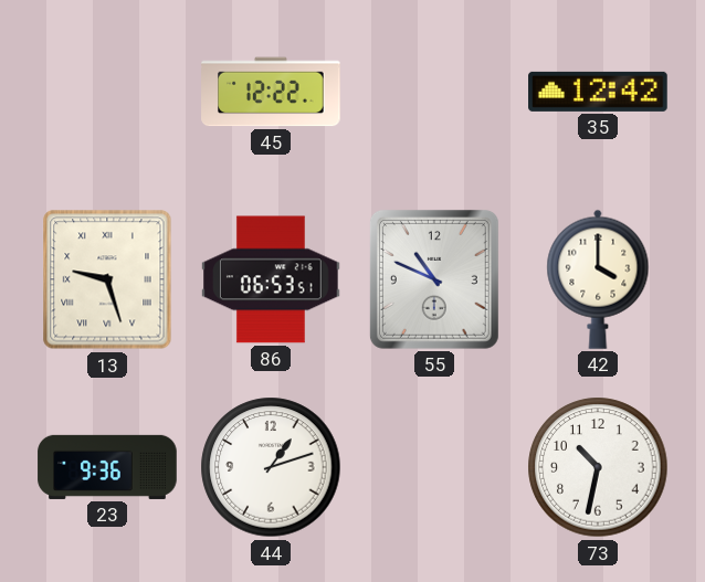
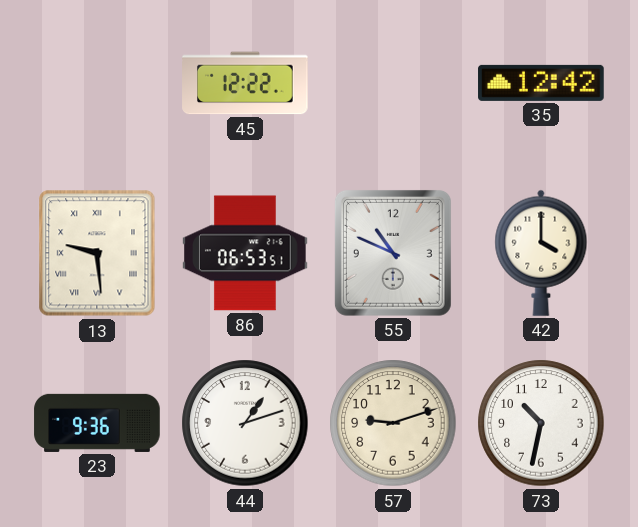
13: 9:27 -> 9:29
57: none -> 9:12
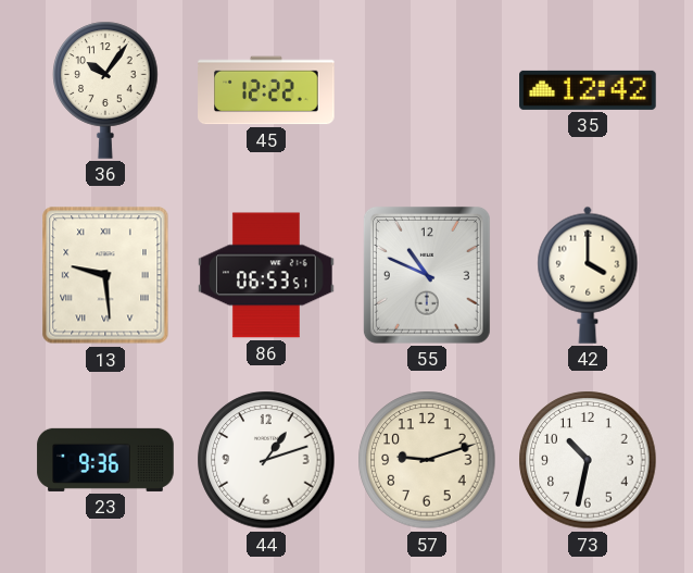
36: none -> 10:06
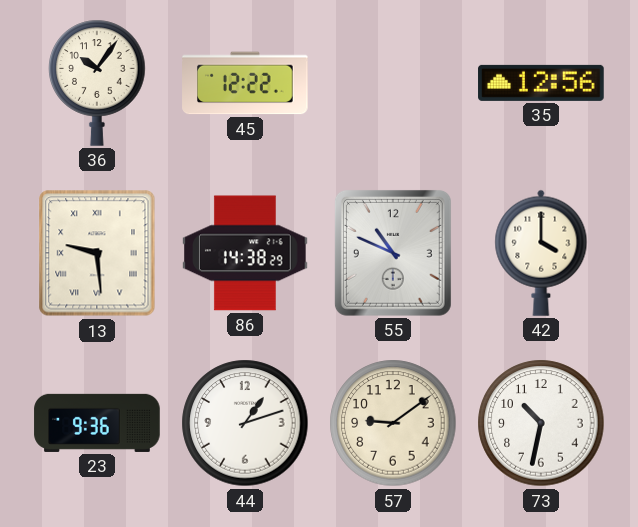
35: 12:42 -> 12:56
86: 06:53 -> 14:38
57: 9:12 -> 9:09
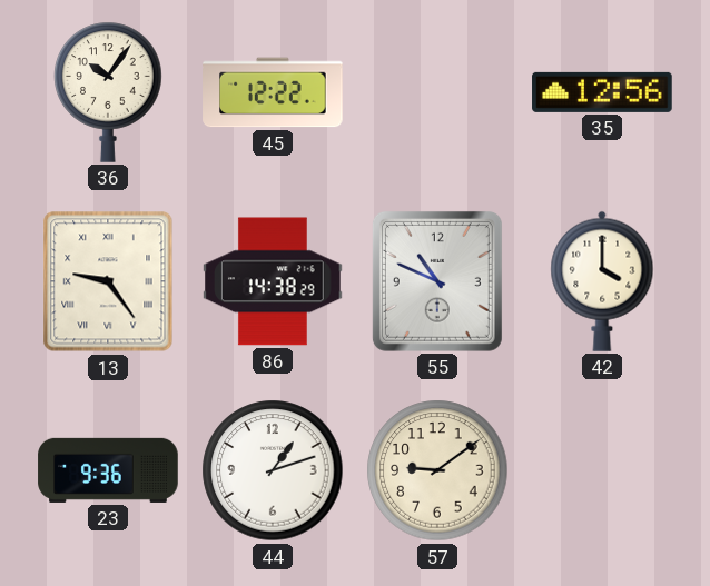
13: 9:29 -> 9:24
73: 10:32 -> none
